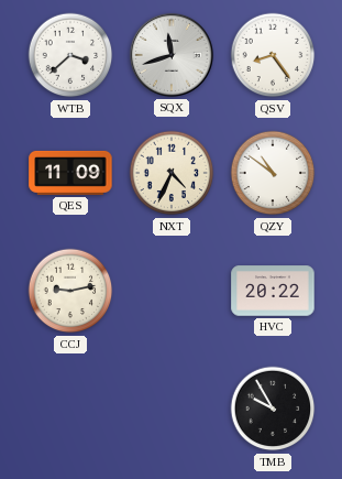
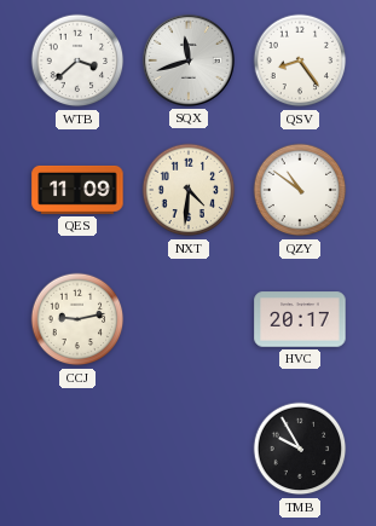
NXT: 4:34 -> 4:31
HVC: 20:22 -> 20:17
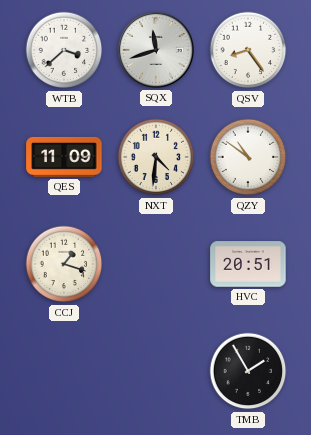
CCJ: 9:13 -> 1:18
HVC: 20:17 -> 20:51
TMB: 9:55 -> 1:55
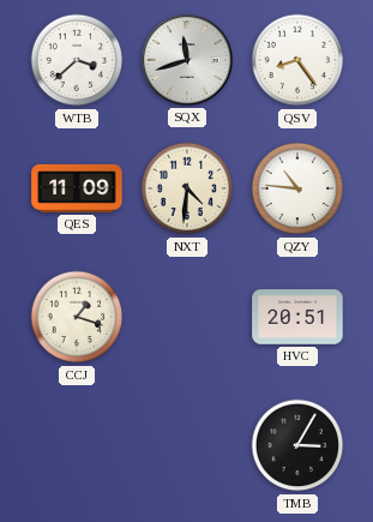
QZY: 10:51 -> 10:46
TMB: 1:55 -> 3:05
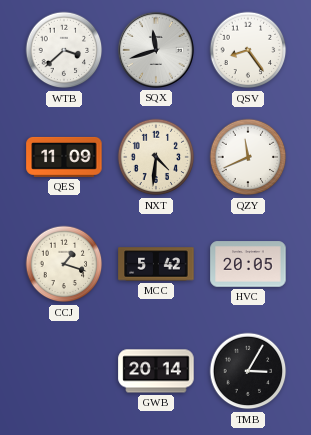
QZY: 10:46 -> 11:41
MCC: none -> 5:42
HVC: 20:51 -> 20:05
GWB: none -> 20:14
